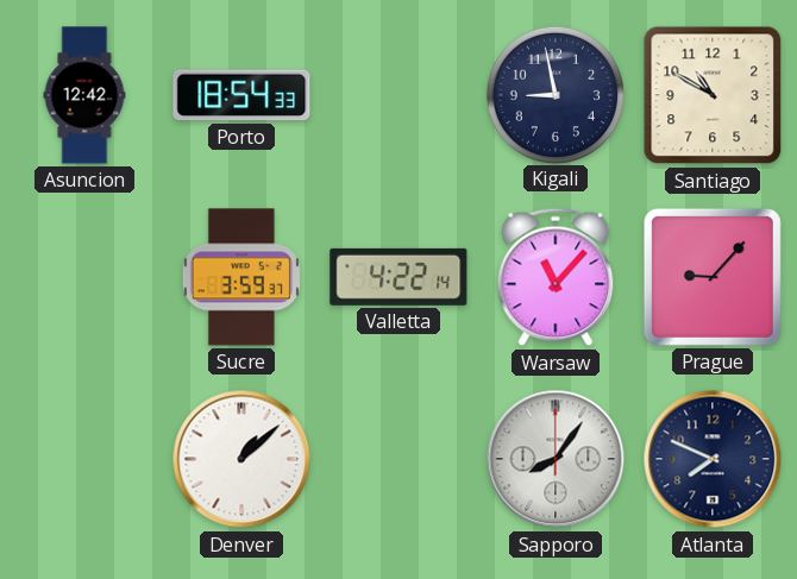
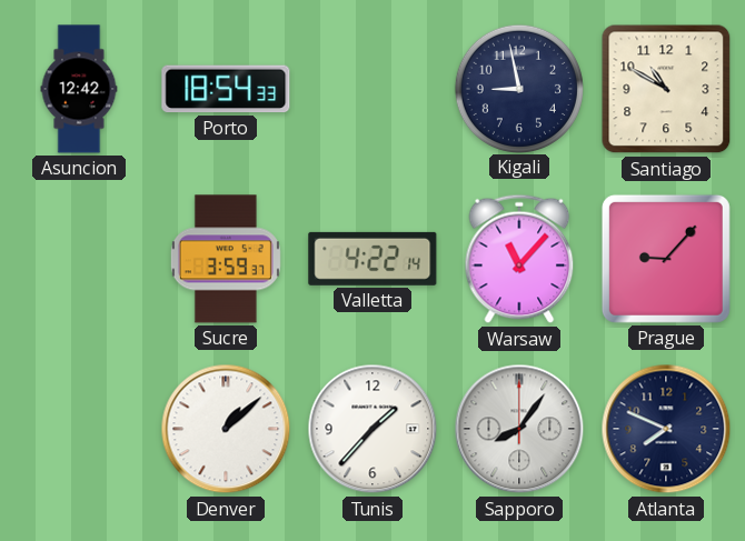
Tunis: none -> 1:37
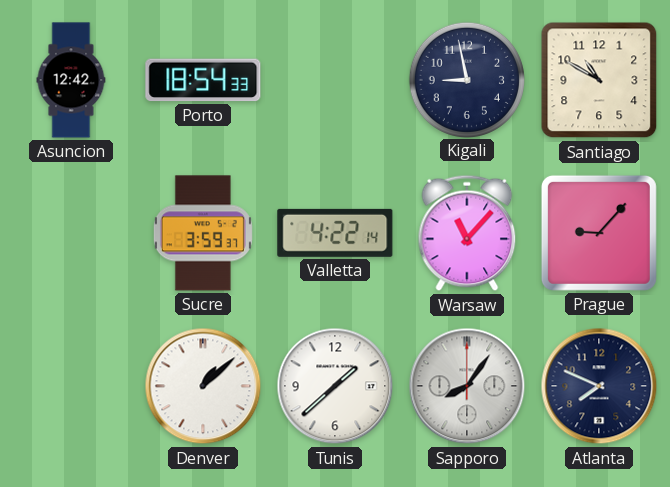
Tunis: 1:37 -> 1:38
